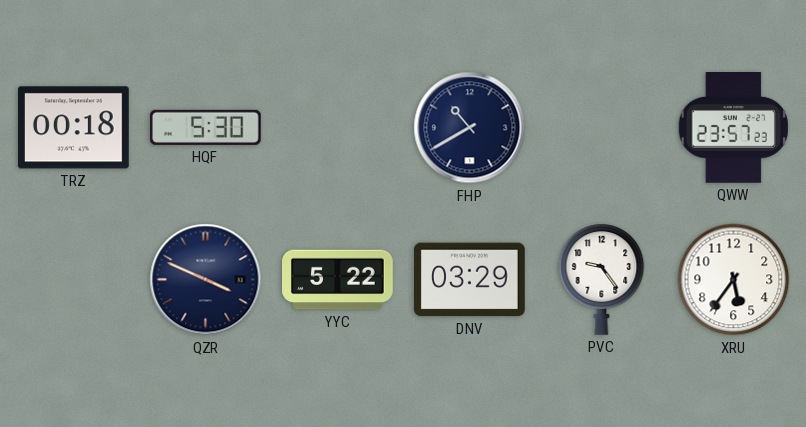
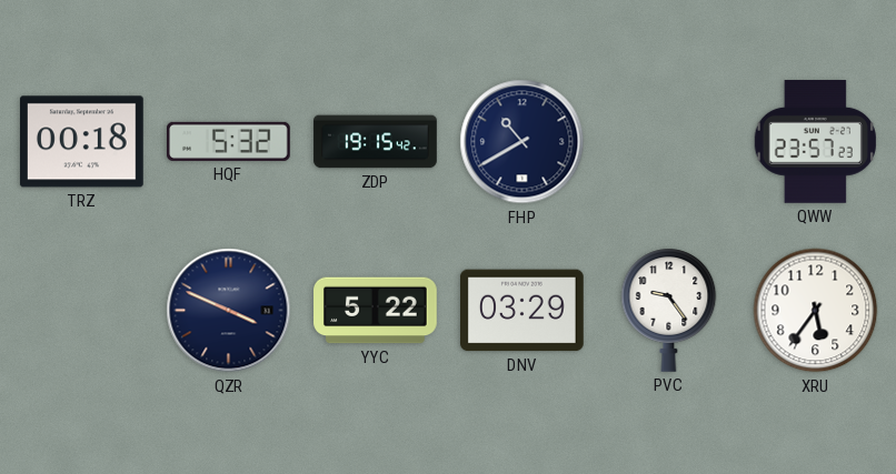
HQF: 5:30 -> 5:32
ZDP: none -> 19:15
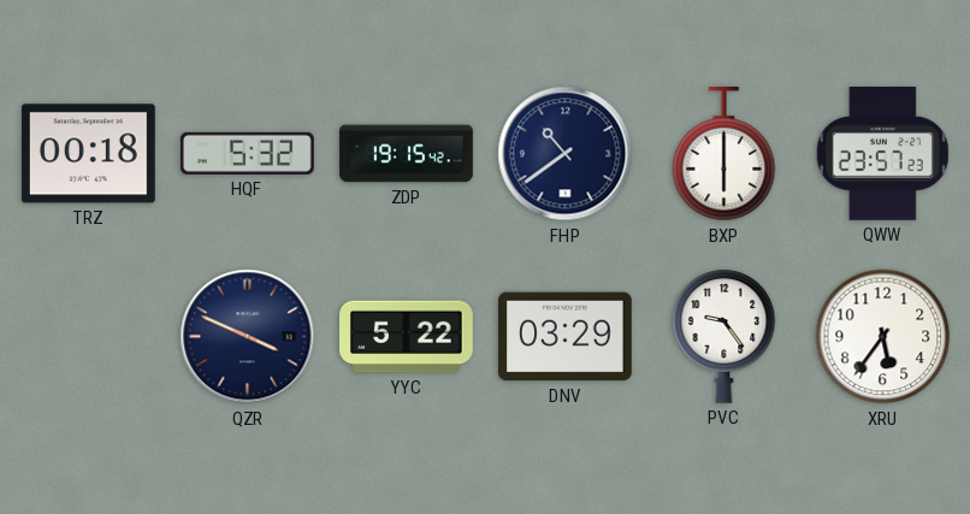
FHP: 10:40 -> 10:39
BXP: none -> 6:00
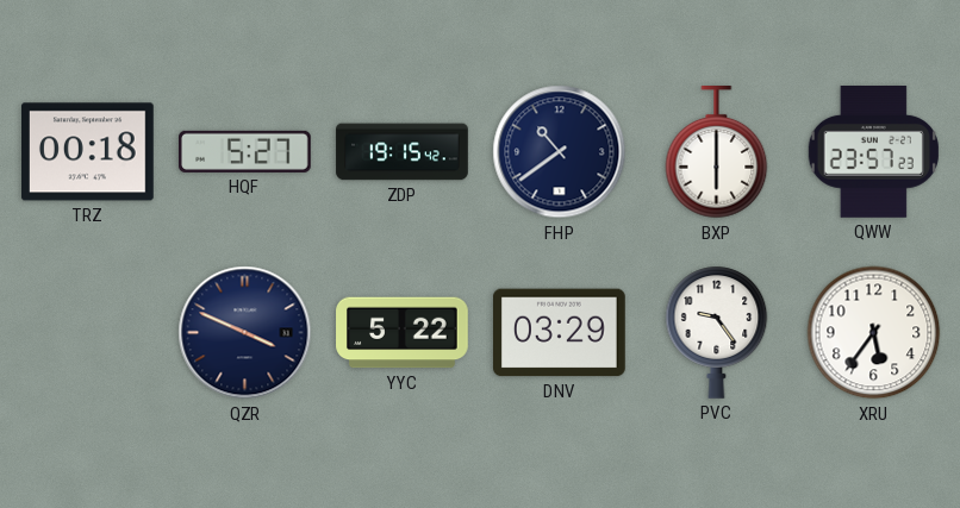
HQF: 5:32 -> 5:27
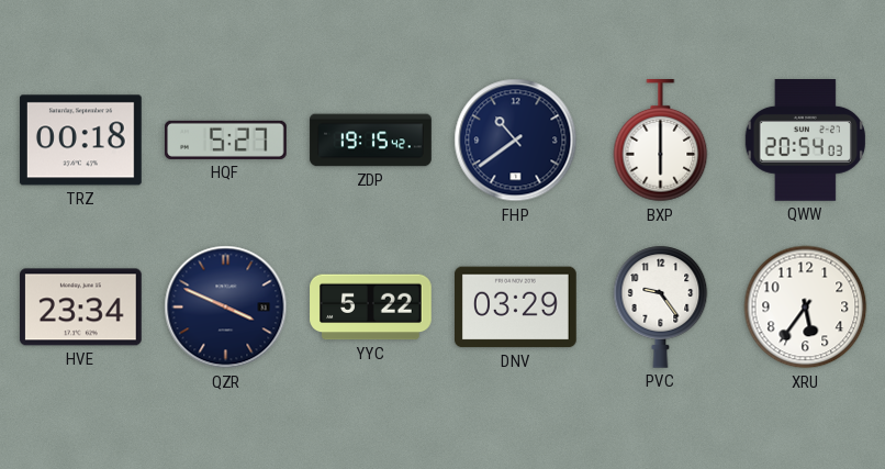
QWW: 23:57 -> 20:54
HVE: none -> 23:34
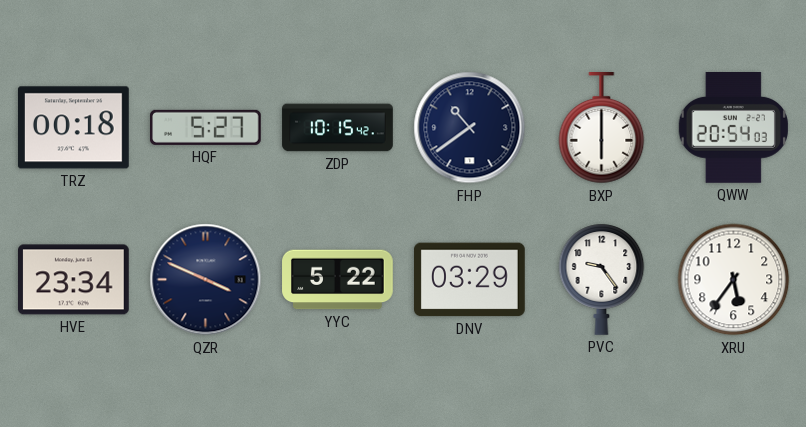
ZDP: 19:15 -> 10:15
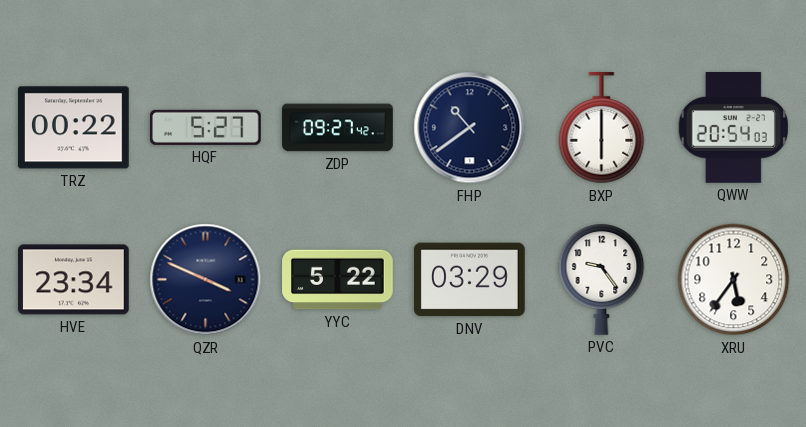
TRZ: 00:18 -> 00:22
ZDP: 10:15 -> 09:27
